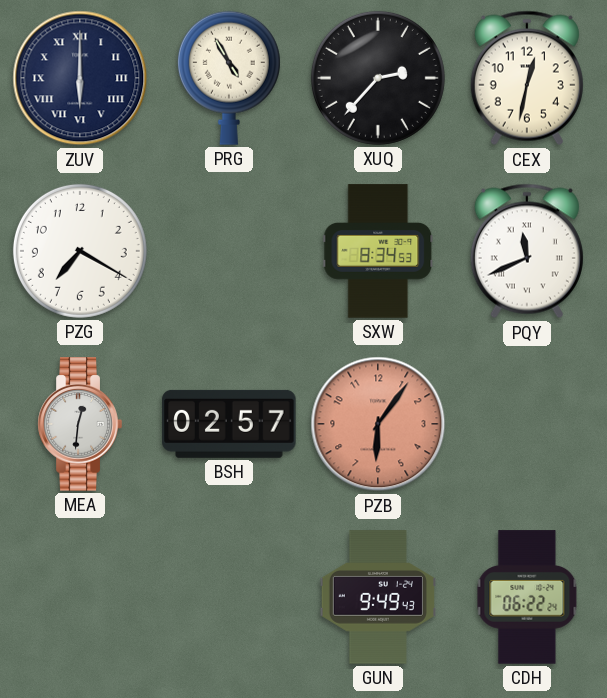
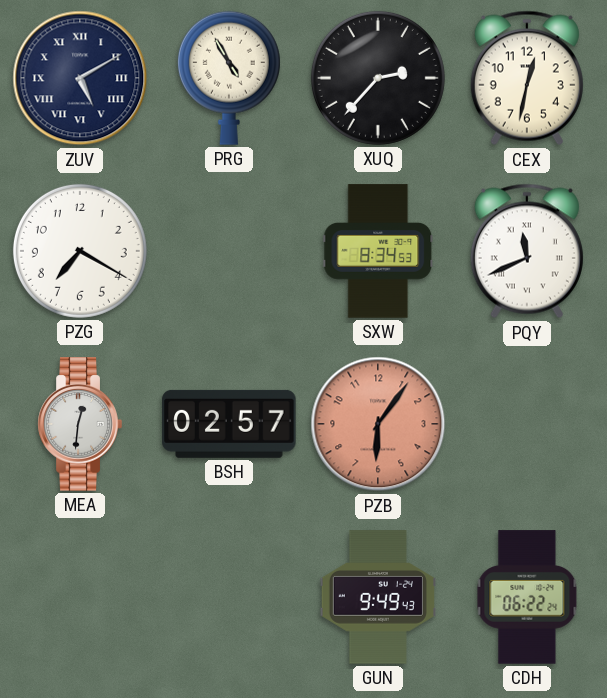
ZUV: 6:00 -> 5:10
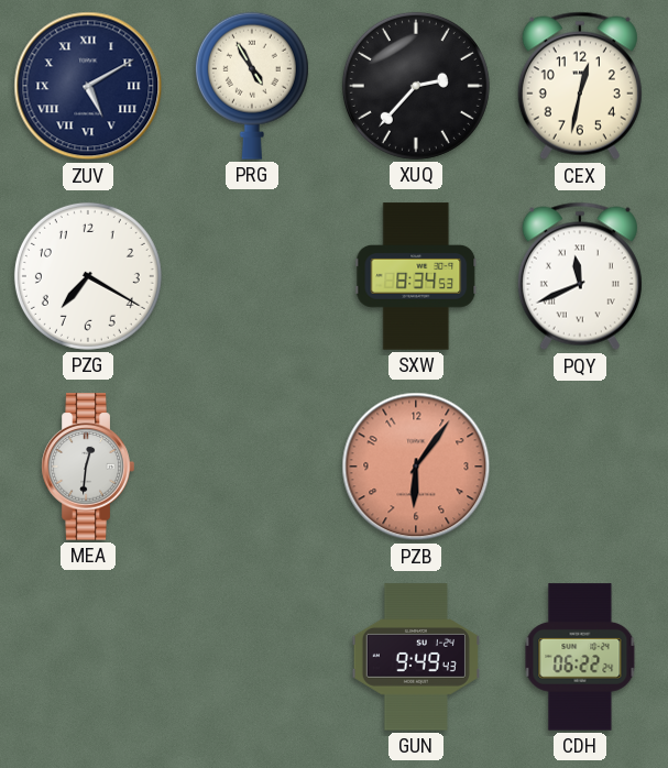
BSH: 02:57 -> none
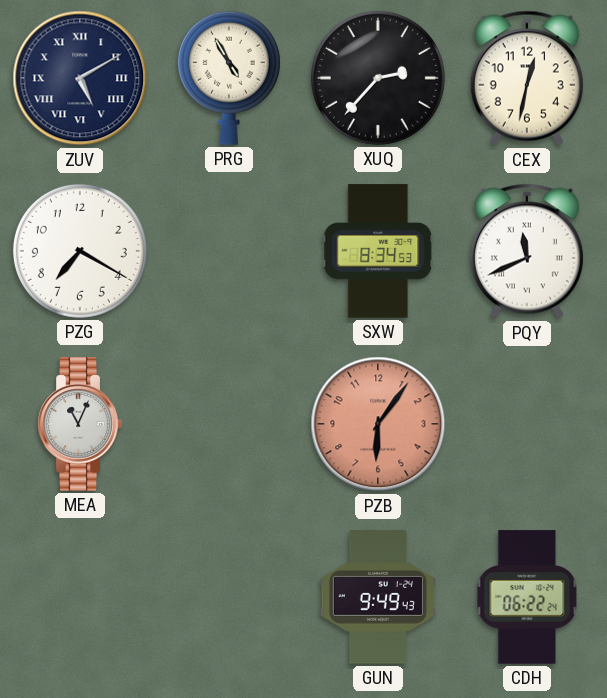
MEA: 12:31 -> 11:04
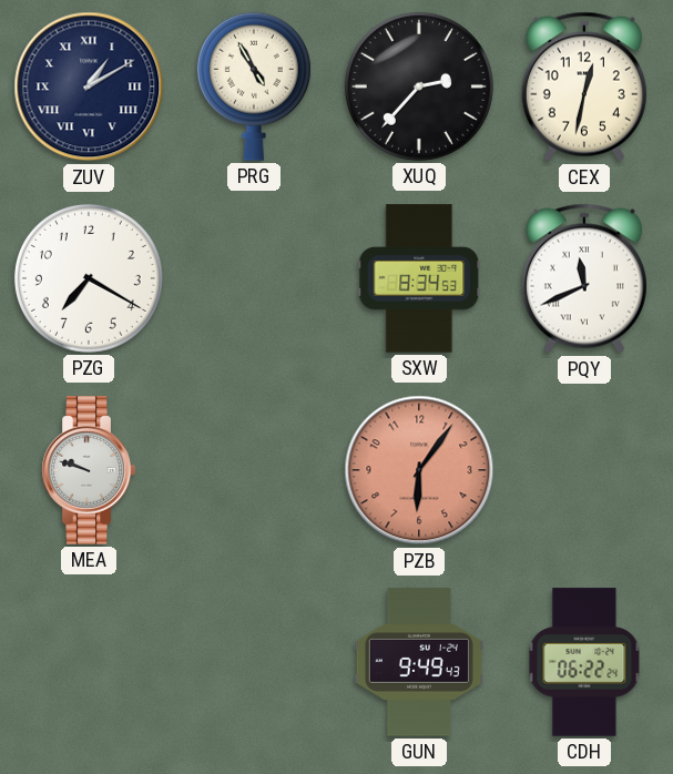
ZUV: 5:10 -> 1:10
MEA: 11:04 -> 9:48
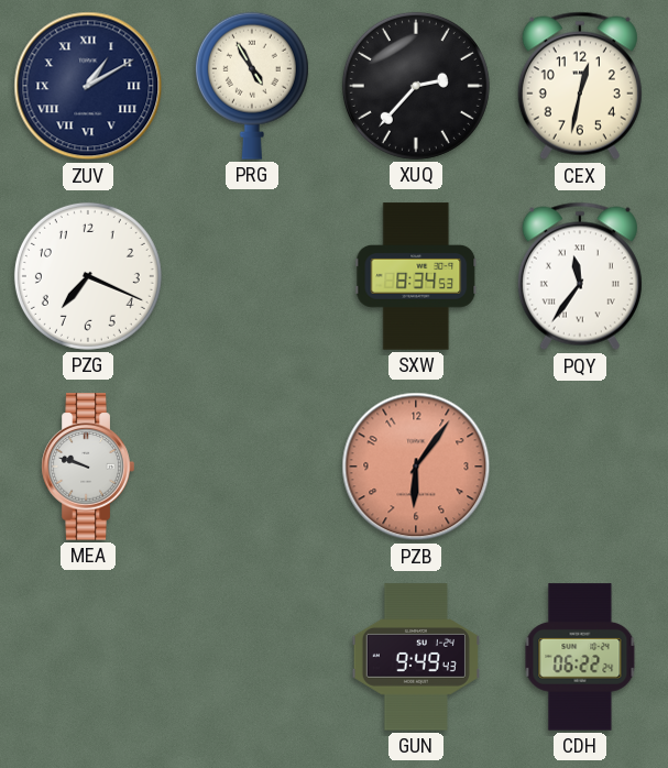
PZG: 7:20 -> 7:19
PQY: 11:41 -> 11:36
